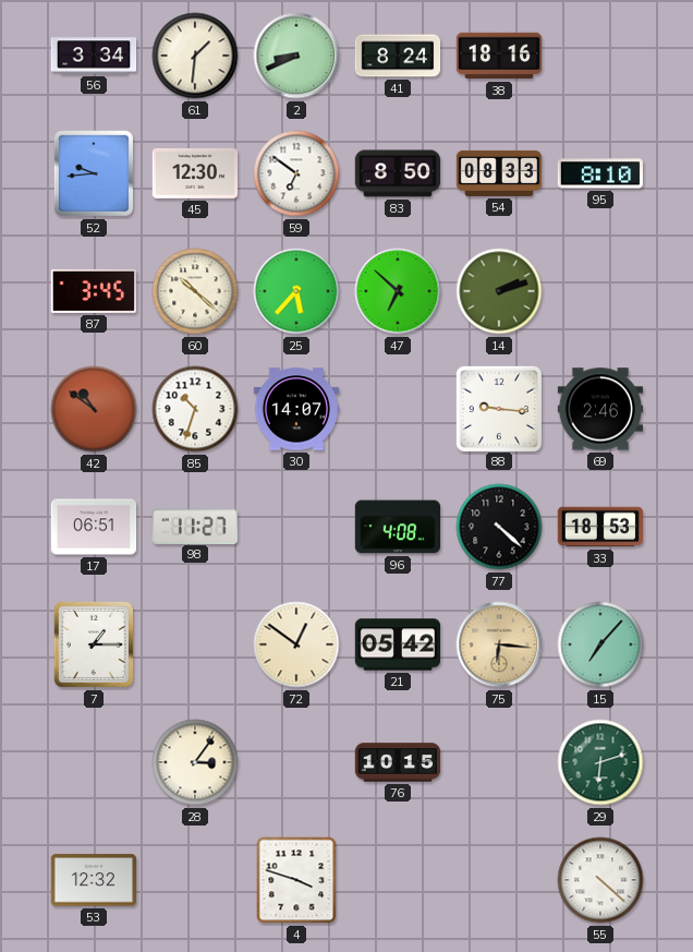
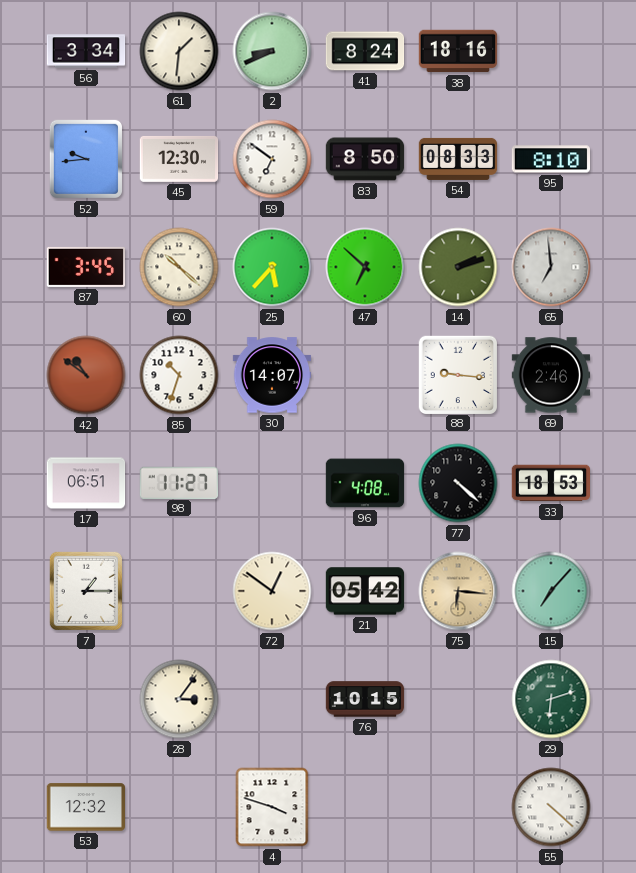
65: none -> 6:59
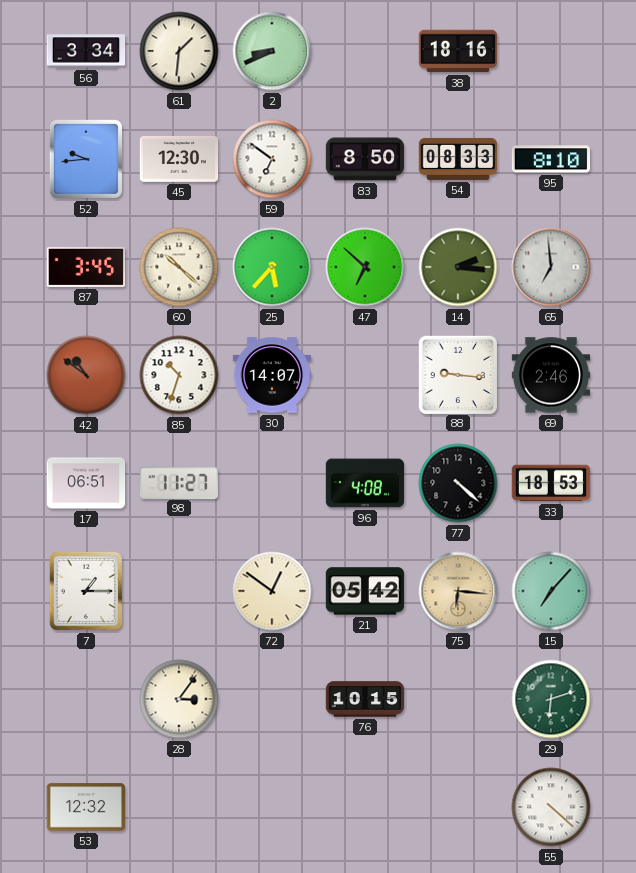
41: 8:24 -> none
14: 2:12 -> 2:16
4: 3:48 -> none
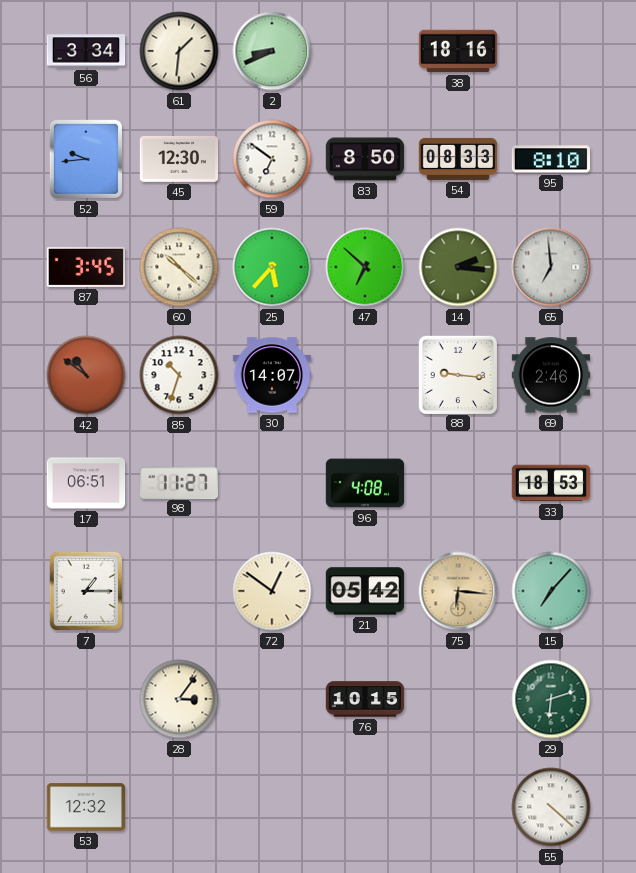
77: 4:22 -> none
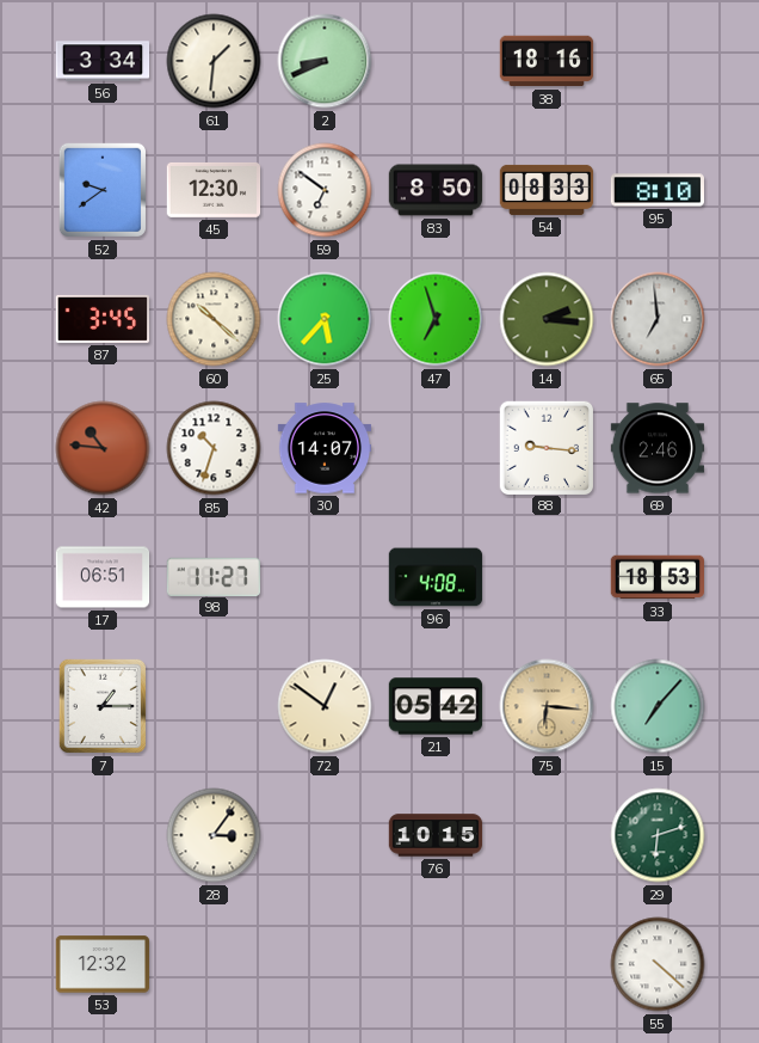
52: 9:44 -> 9:39
47: 6:52 -> 6:57
42: 10:51 -> 10:46
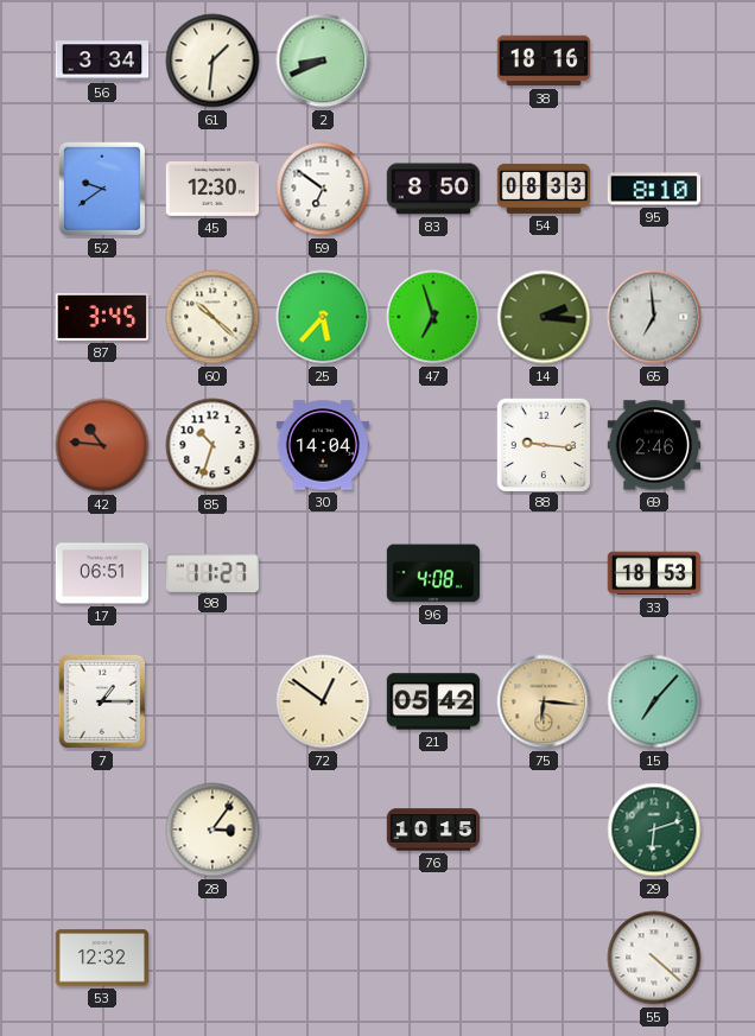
30: 14:07 -> 14:04
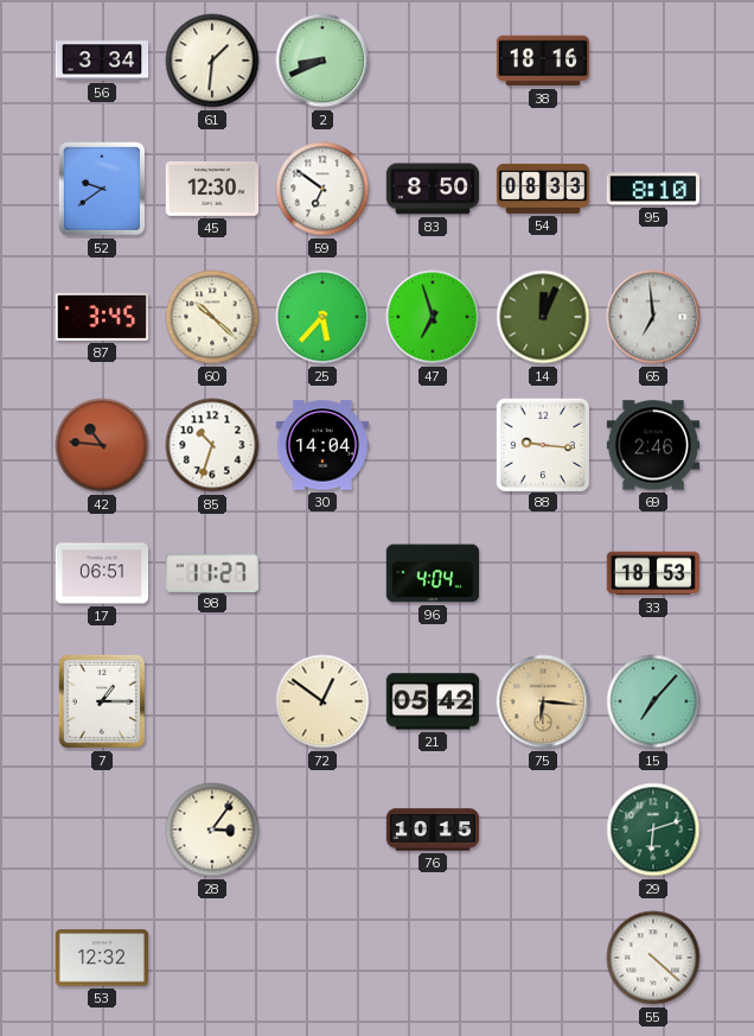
14: 2:16 -> 12:04
96: 4:08 -> 4:04
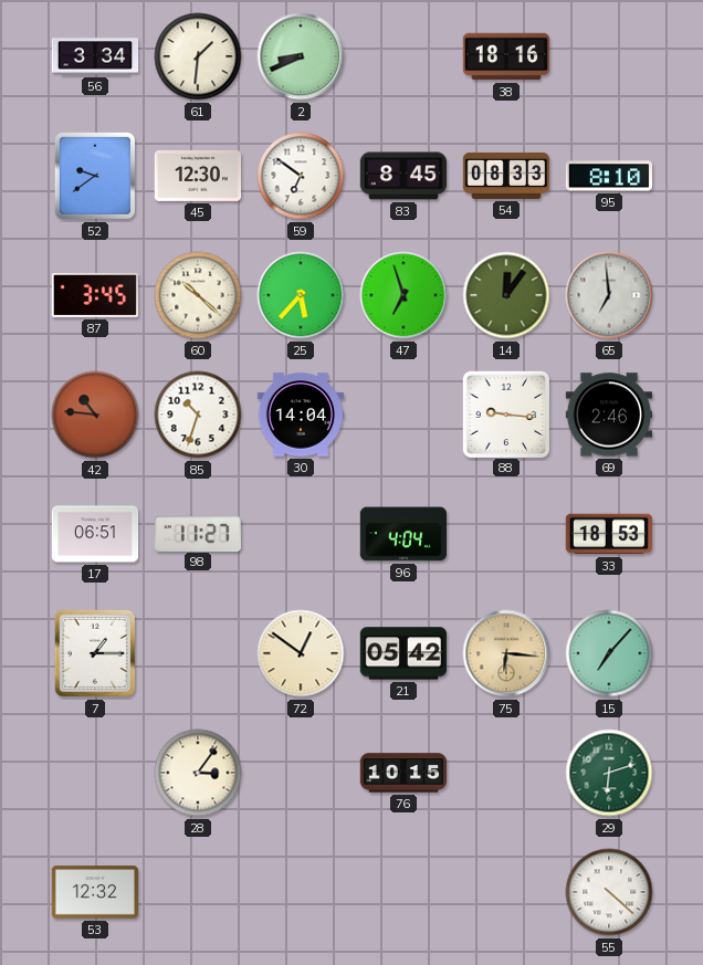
83: 8:50 -> 8:45
14: 12:04 -> 12:06
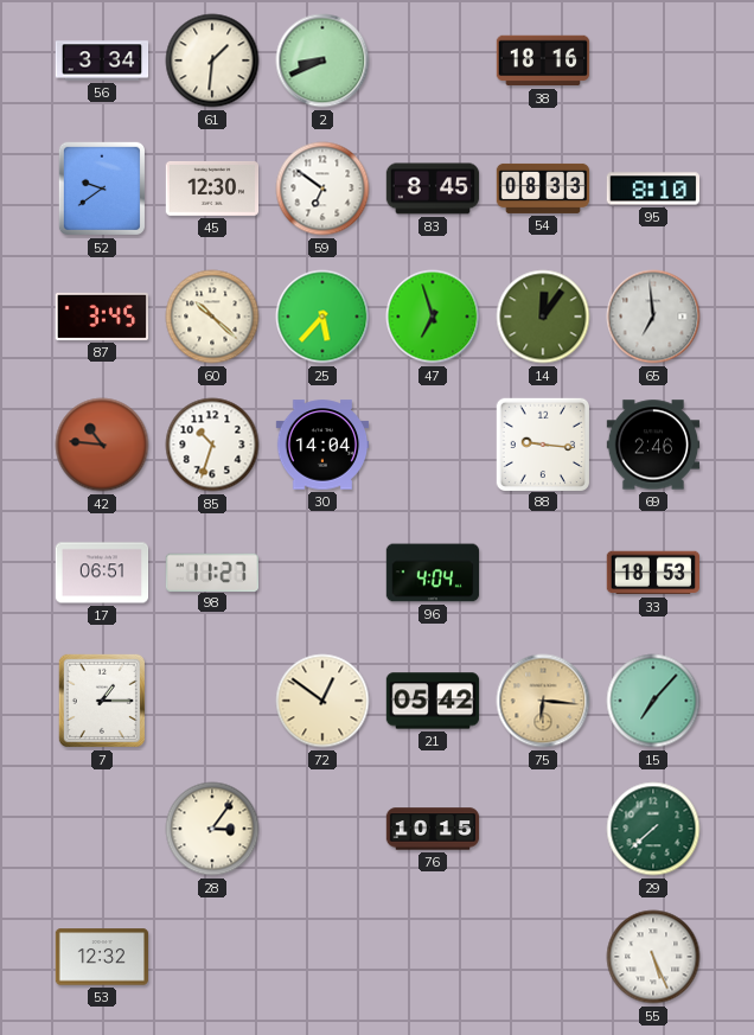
29: 6:12 -> 7:38
55: 4:22 -> 5:26
